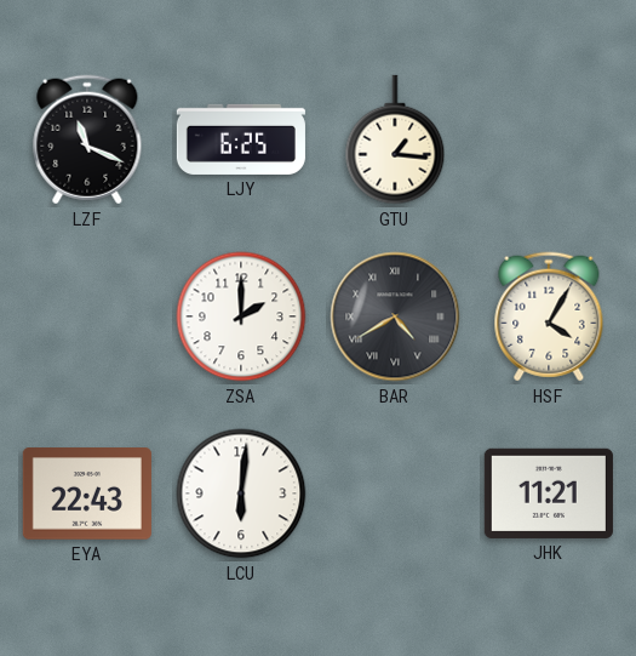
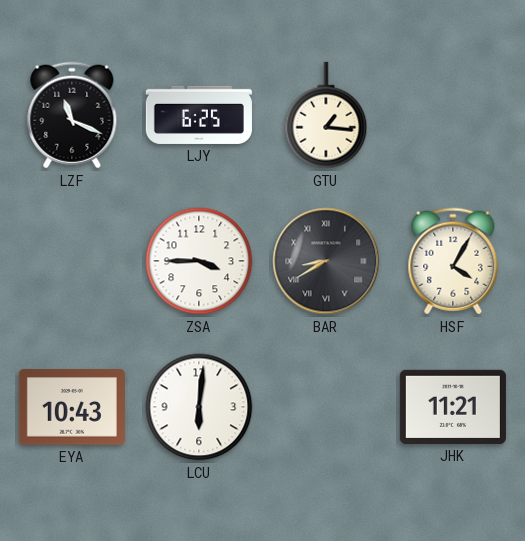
ZSA: 2:00 -> 3:45
BAR: 4:40 -> 8:40
EYA: 22:43 -> 10:43
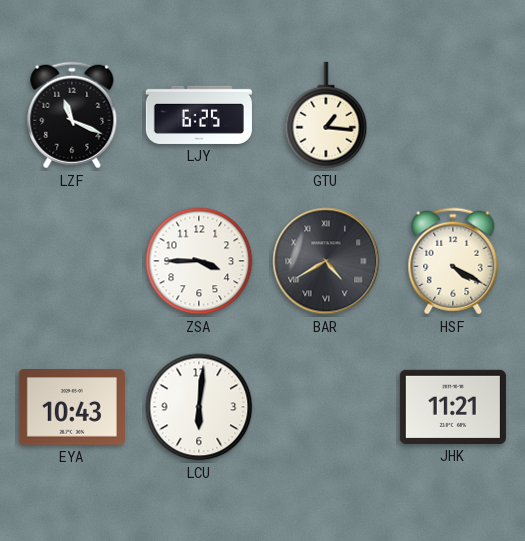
BAR: 8:40 -> 4:40
HSF: 4:05 -> 4:20
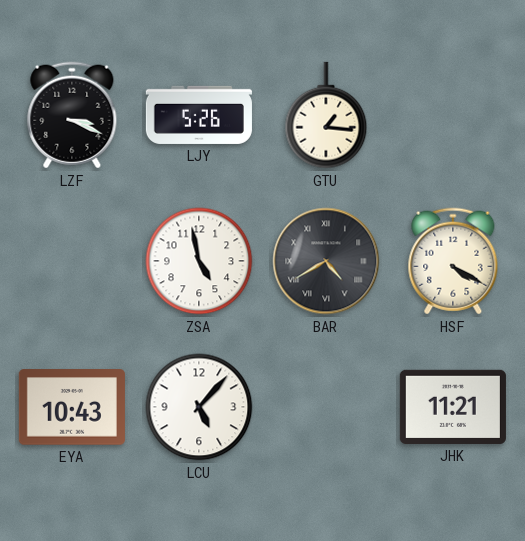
LZF: 11:19 -> 3:19
LJY: 6:25 -> 5:26
ZSA: 3:45 -> 4:58
LCU: 6:01 -> 5:07
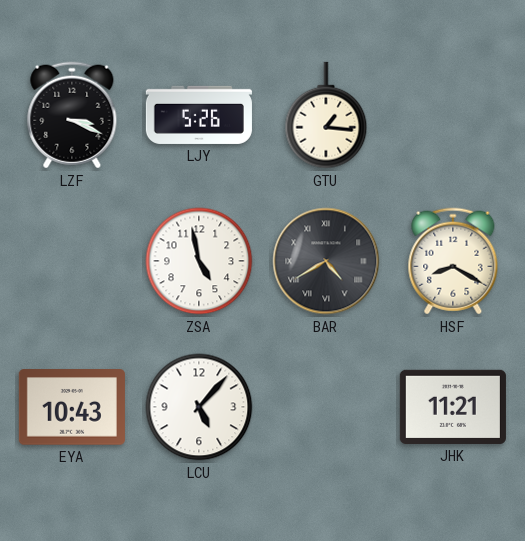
HSF: 4:20 -> 8:20
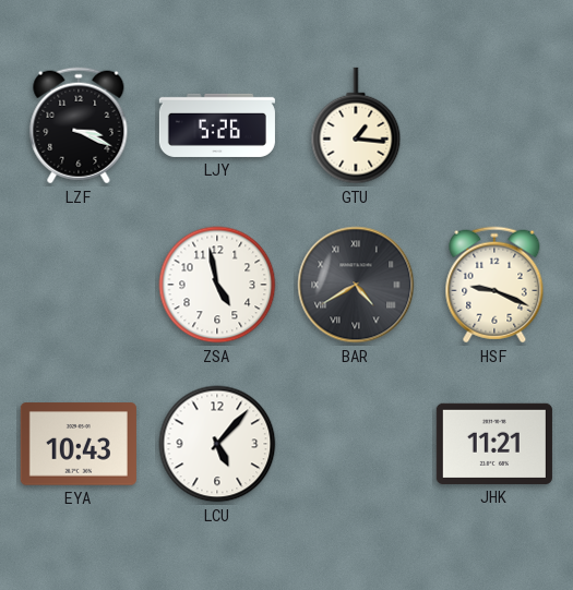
HSF: 8:20 -> 9:19
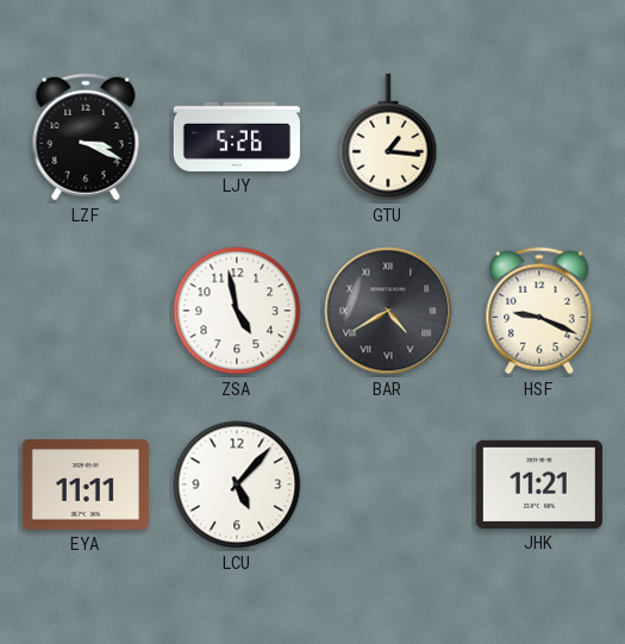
EYA: 10:43 -> 11:11
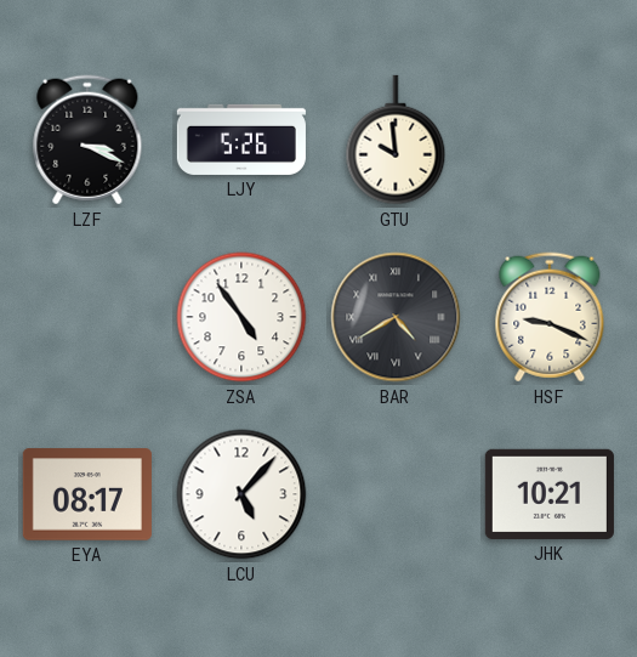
GTU: 1:16 -> 9:59
ZSA: 4:58 -> 4:54
EYA: 11:11 -> 08:17
JHK: 11:21 -> 10:21
